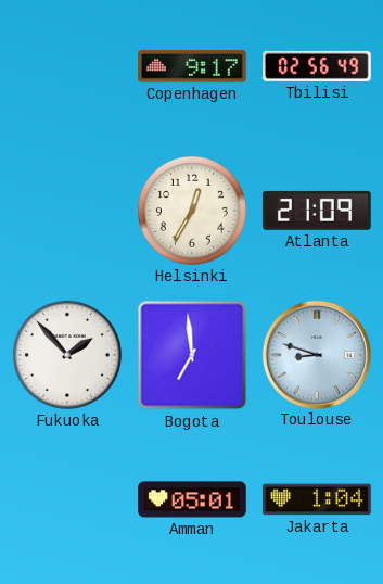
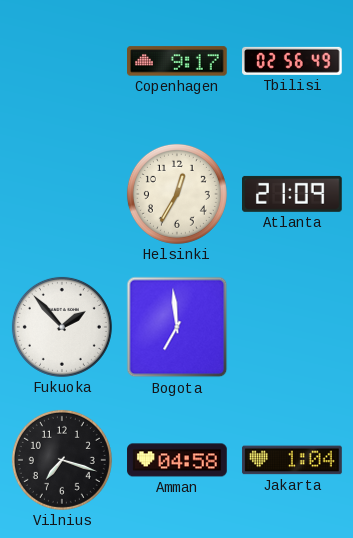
Toulouse: 8:48 -> none
Vilnius: none -> 7:18
Amman: 05:01 -> 04:58
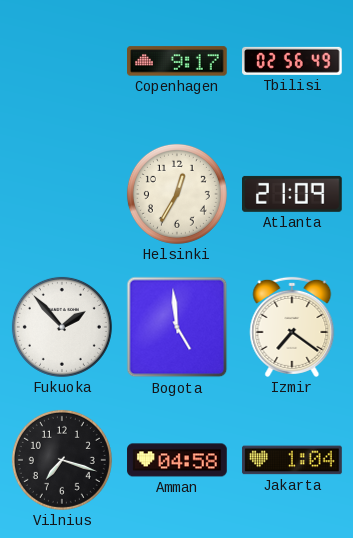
Bogota: 6:59 -> 4:59
Izmir: none -> 7:21
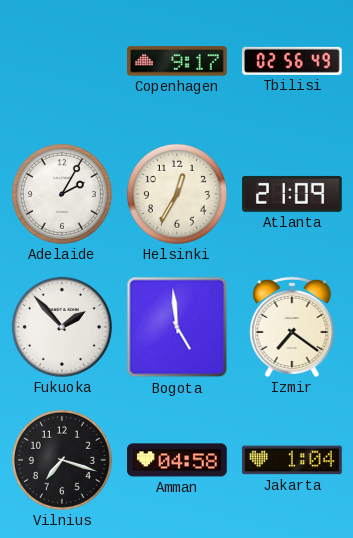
Adelaide: none -> 2:05
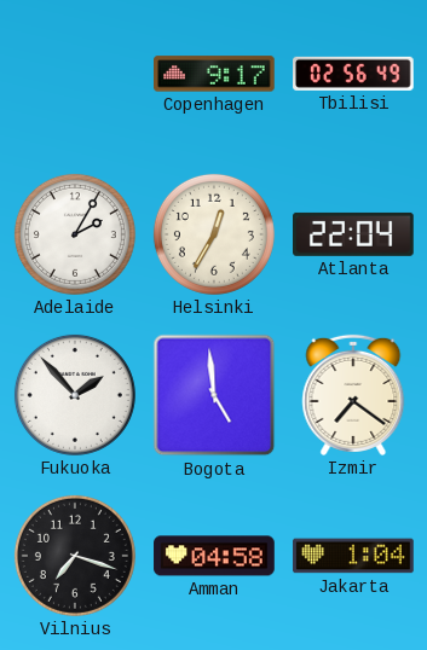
Atlanta: 21:09 -> 22:04
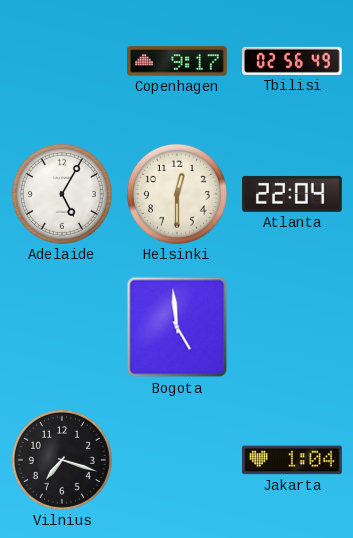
Adelaide: 2:05 -> 5:05
Helsinki: 12:35 -> 12:30
Fukuoka: 1:53 -> none
Izmir: 7:21 -> none
Amman: 04:58 -> none
